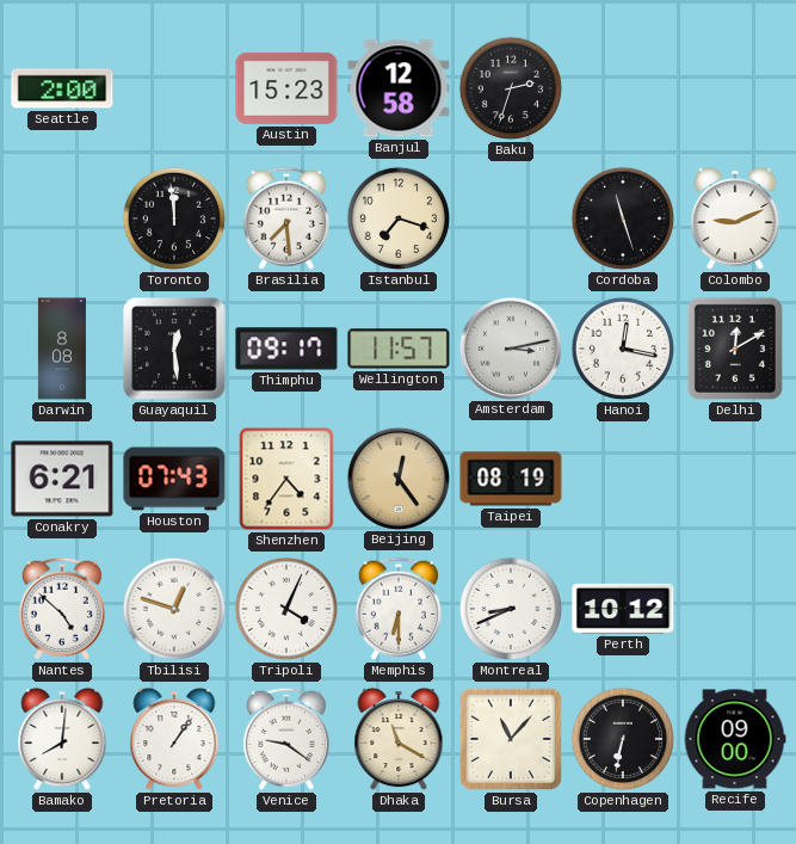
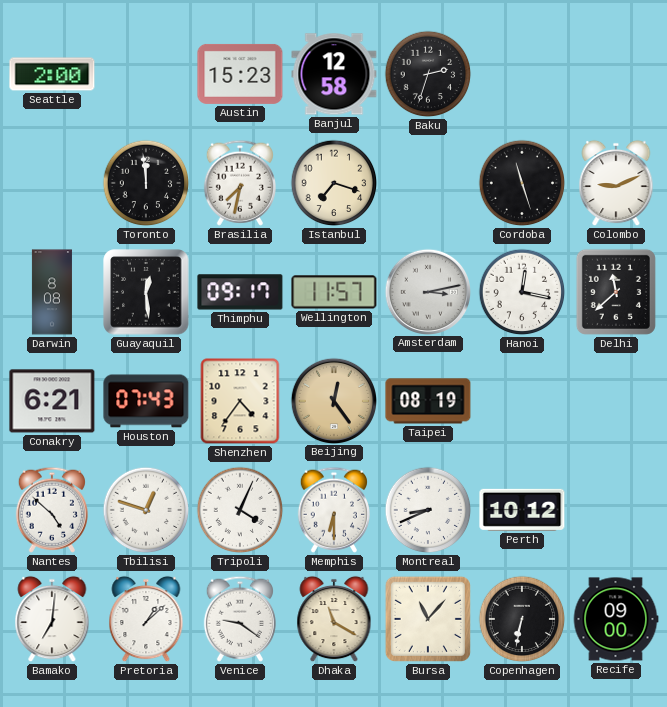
Brasilia: 7:29 -> 7:32
Delhi: 12:10 -> 11:38
Bamako: 8:01 -> 7:01
Pretoria: 1:06 -> 1:08
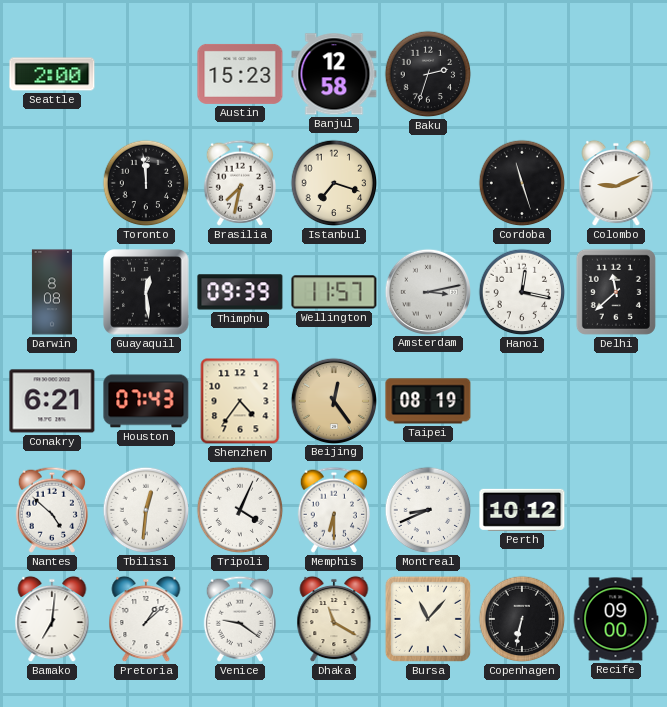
Thimphu: 09:17 -> 09:39
Tbilisi: 12:48 -> 12:31
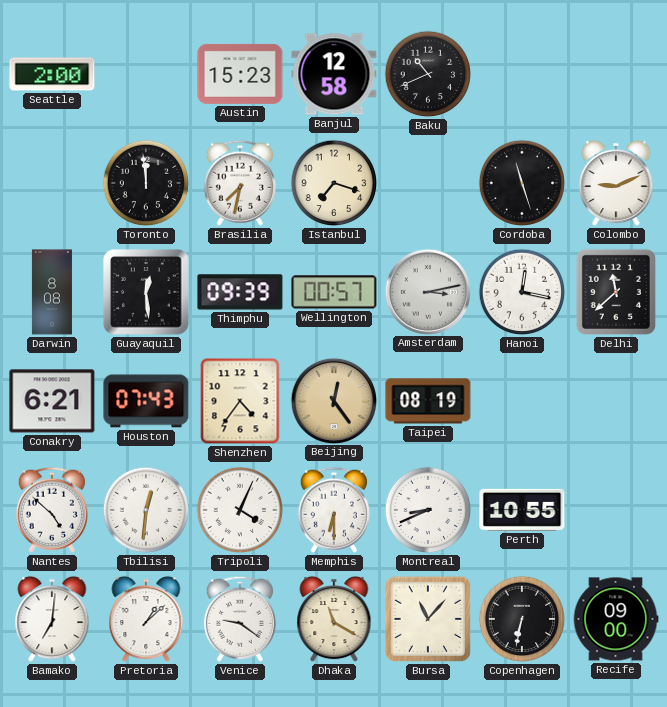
Baku: 2:33 -> 10:41
Wellington: 11:57 -> 00:57
Perth: 10:12 -> 10:55
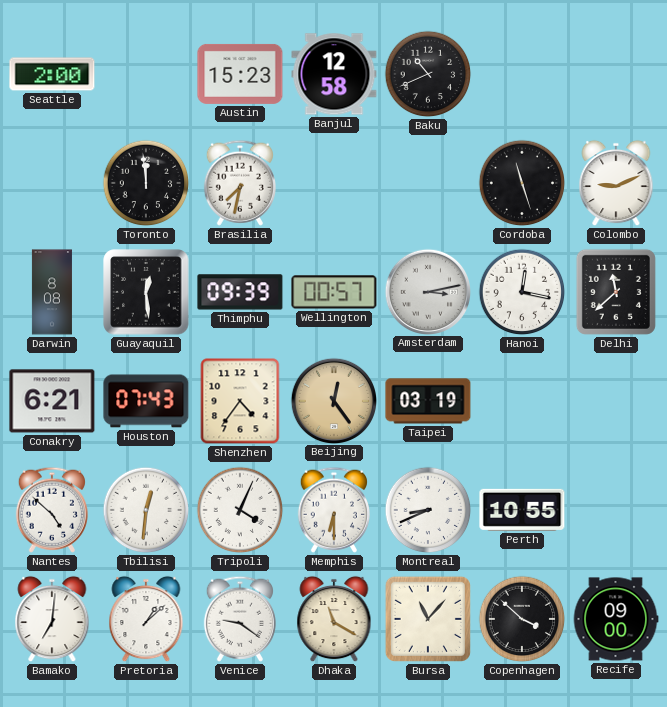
Istanbul: 7:18 -> none
Taipei: 08:19 -> 03:19
Copenhagen: 6:32 -> 3:52
